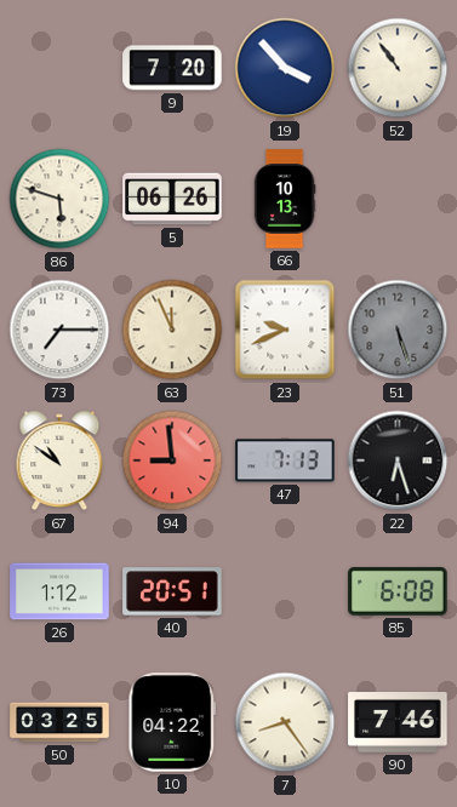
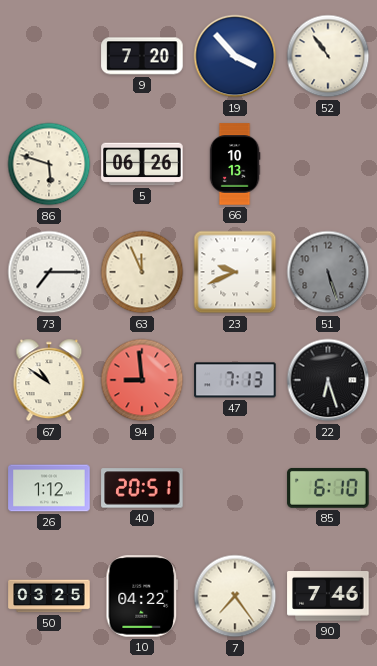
85: 6:08 -> 6:10
7: 8:24 -> 7:24
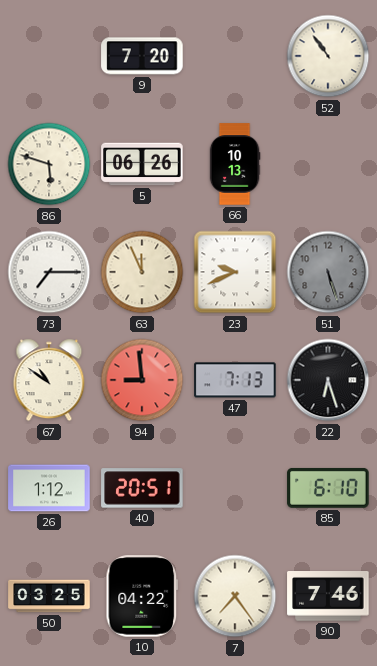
19: 3:53 -> none
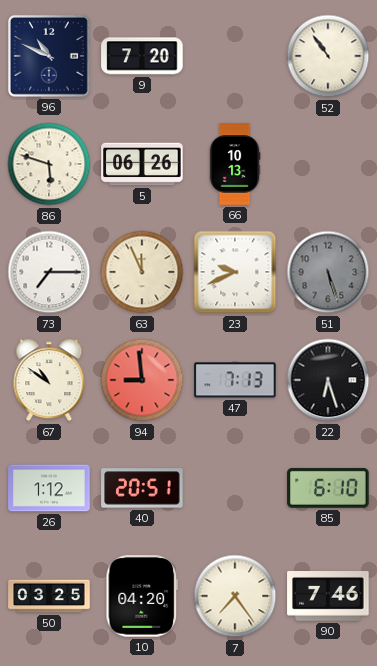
96: none -> 10:49
10: 04:22 -> 04:20
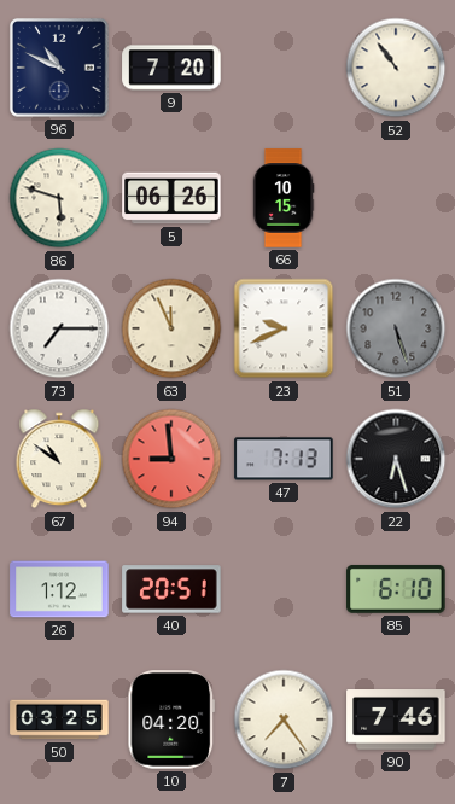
66: 10:13 -> 10:15
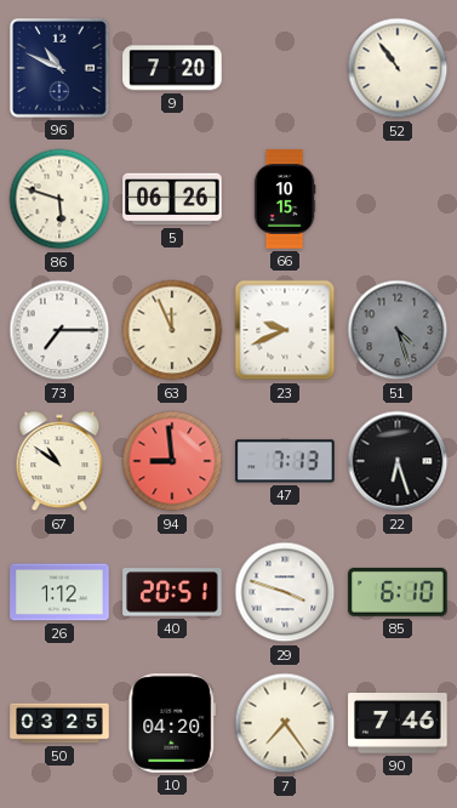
51: 5:27 -> 4:27
29: none -> 3:48
